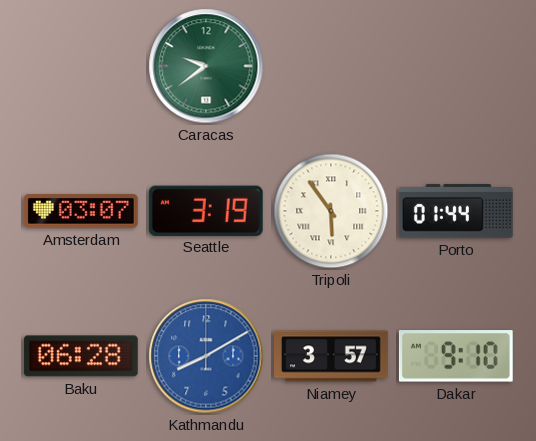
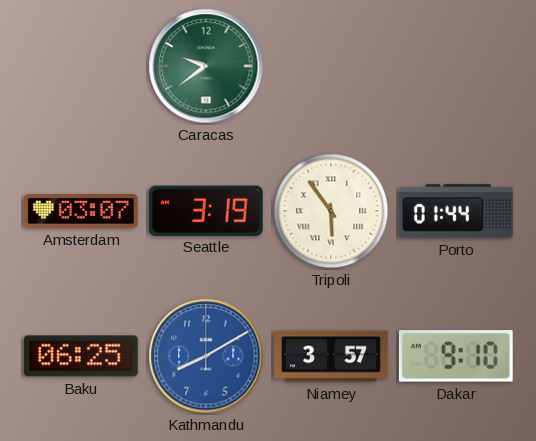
Baku: 06:28 -> 06:25
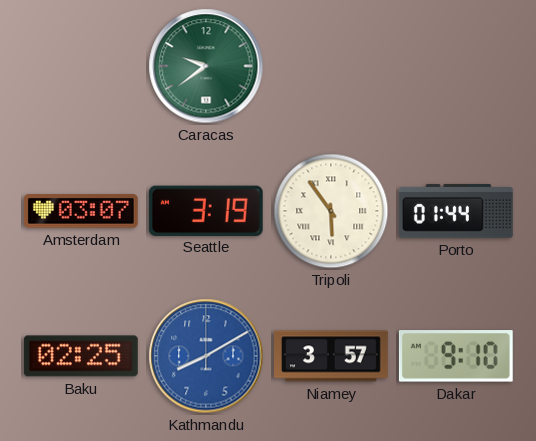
Baku: 06:25 -> 02:25
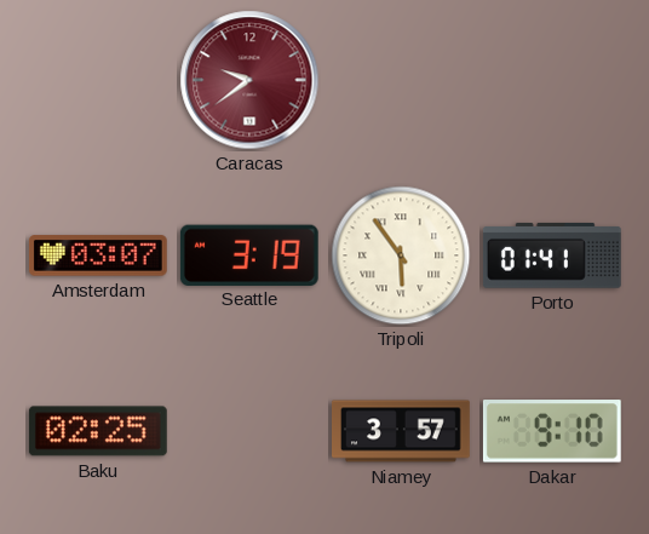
Caracas dial: green -> burgundy
Porto: 01:44 -> 01:41
Kathmandu: 8:10 -> none
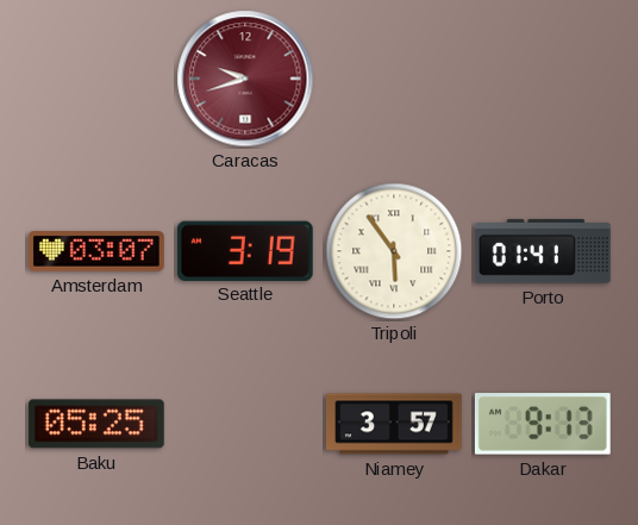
Caracas: 9:39 -> 9:42
Baku: 02:25 -> 05:25
Dakar: 9:10 -> 9:13
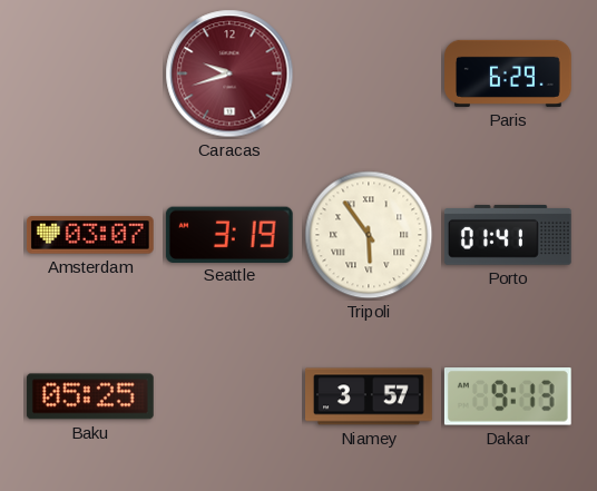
Paris: none -> 6:29
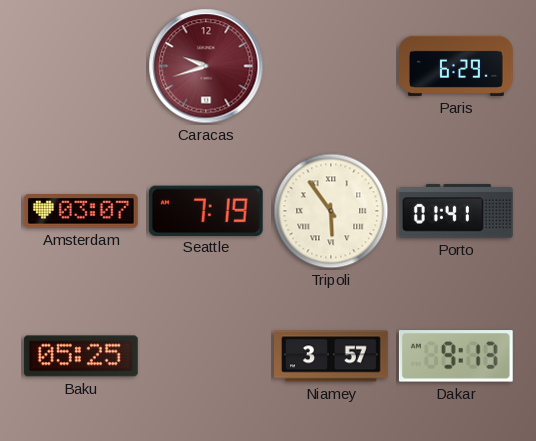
Seattle: 3:19 -> 7:19
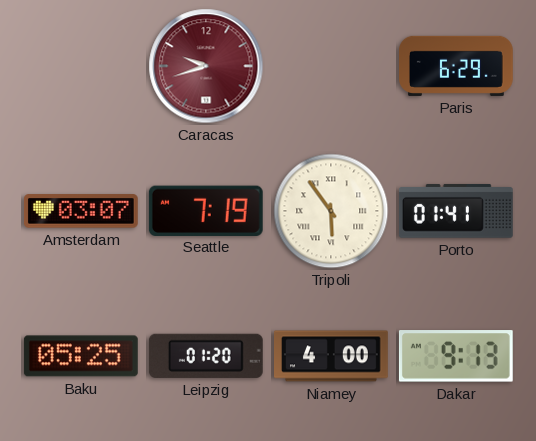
Leipzig: none -> 01:20
Niamey: 3:57 -> 4:00
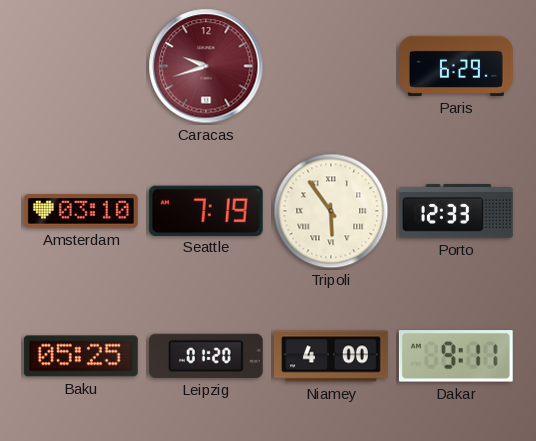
Amsterdam: 03:07 -> 03:10
Porto: 01:41 -> 12:33
Dakar: 9:13 -> 9:11
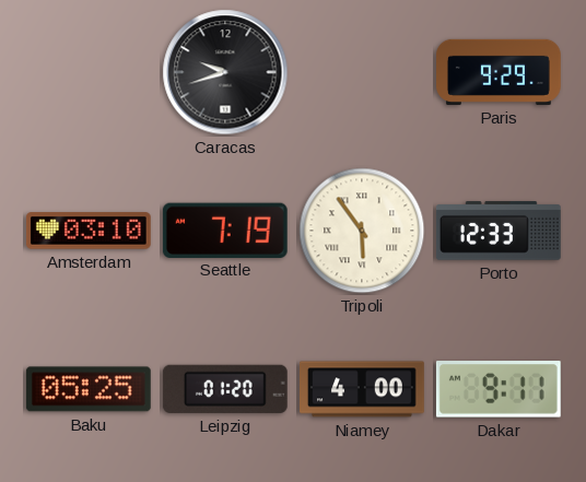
Caracas dial: burgundy -> black
Paris: 6:29 -> 9:29
